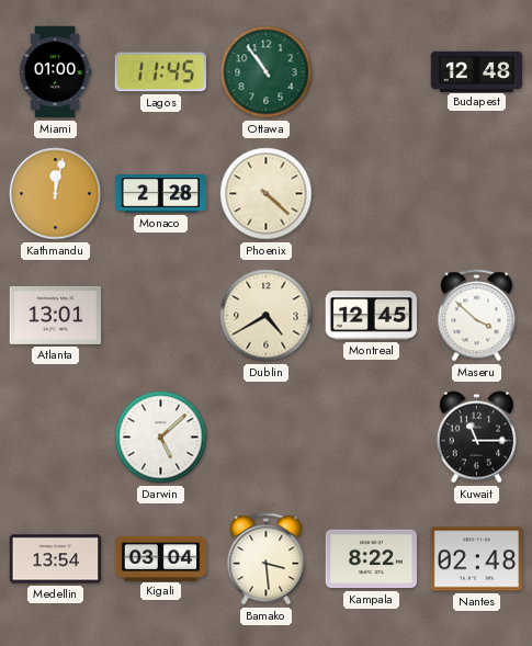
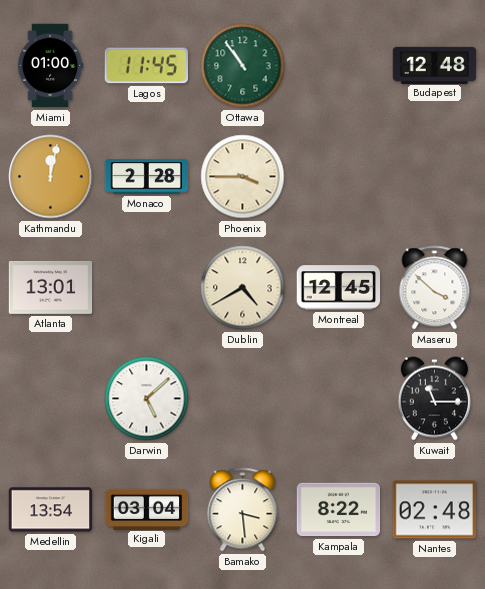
Phoenix: 4:22 -> 3:45
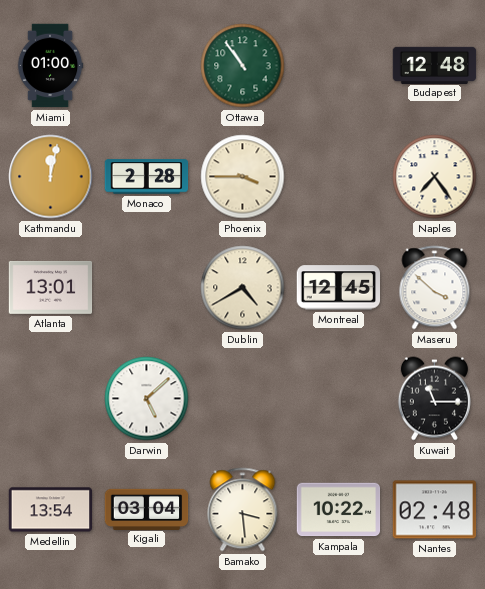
Lagos: 11:45 -> none
Naples: none -> 7:24
Kampala: 8:22 -> 10:22
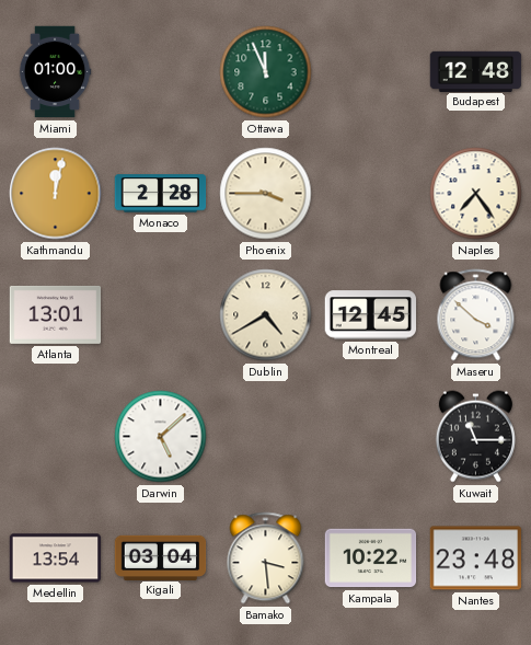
Ottawa: 10:54 -> 11:56
Nantes: 02:48 -> 23:48
